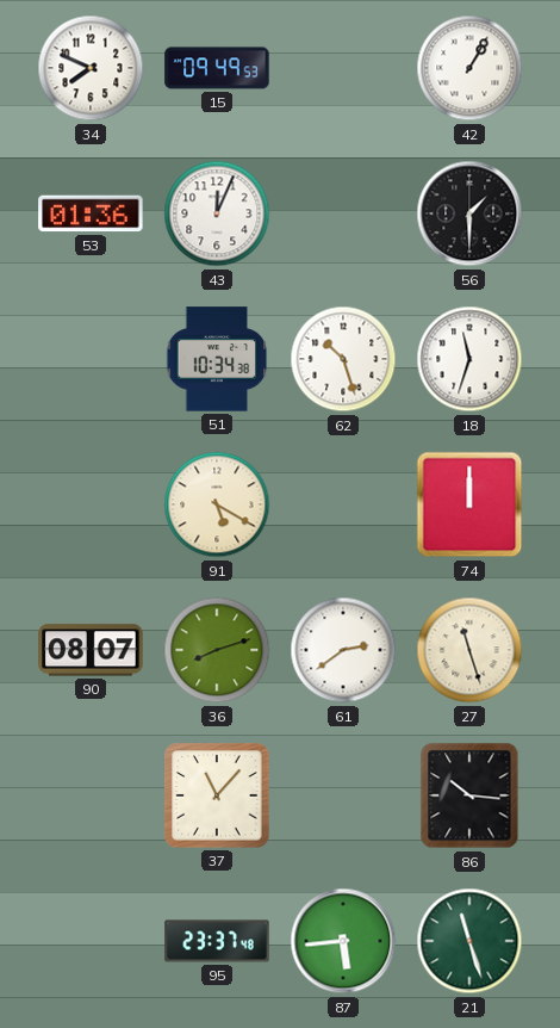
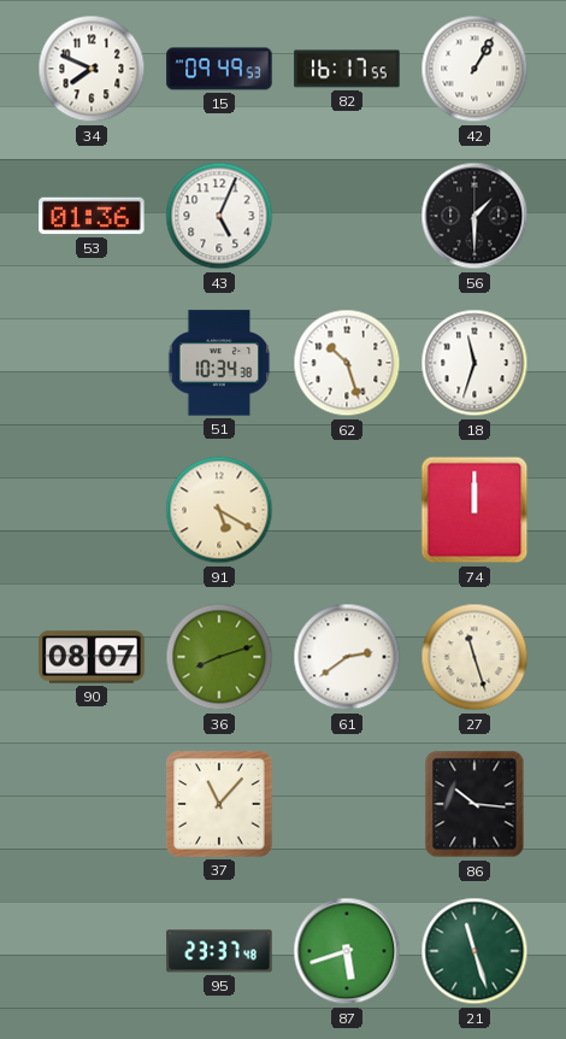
82: none -> 16:17
43: 12:04 -> 5:04
87: 5:44 -> 5:42
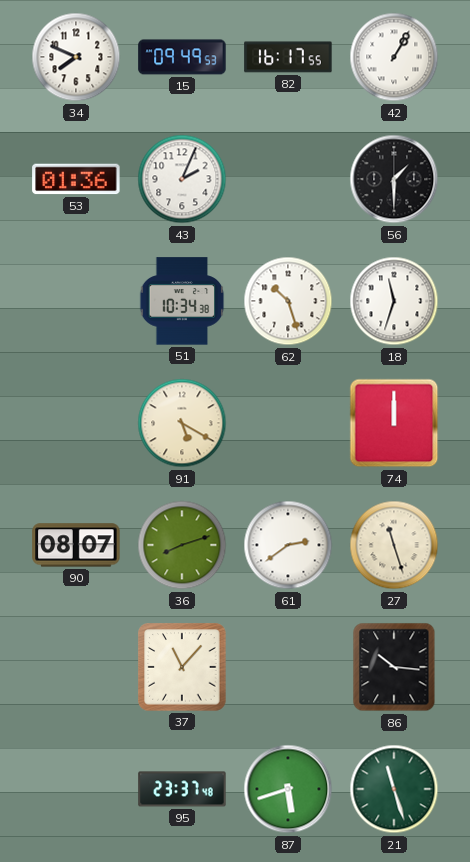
43: 5:04 -> 2:04
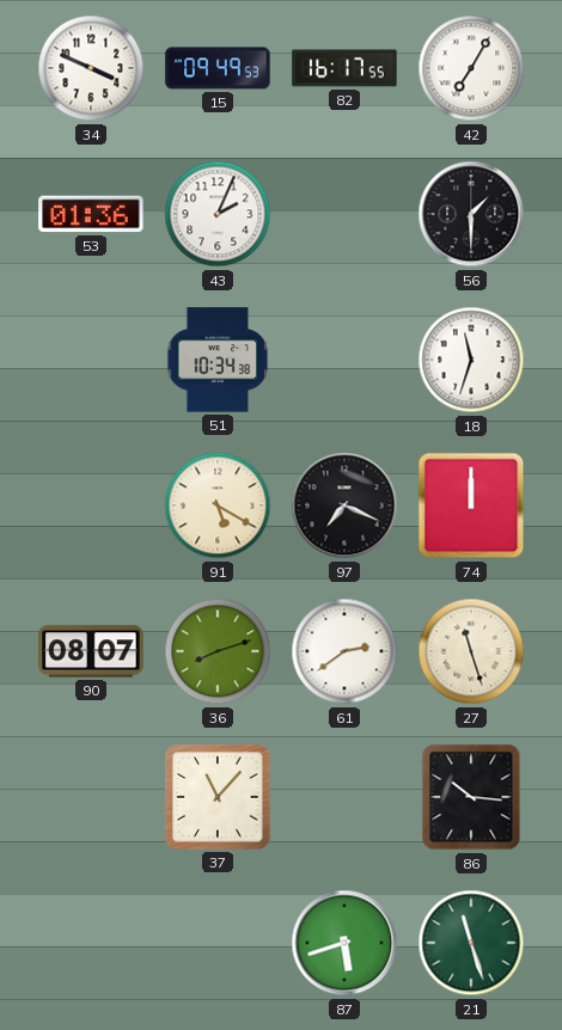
34: 7:49 -> 3:49
42: 1:05 -> 7:05
62: 10:27 -> none
97: none -> 7:19
95: 23:37 -> none
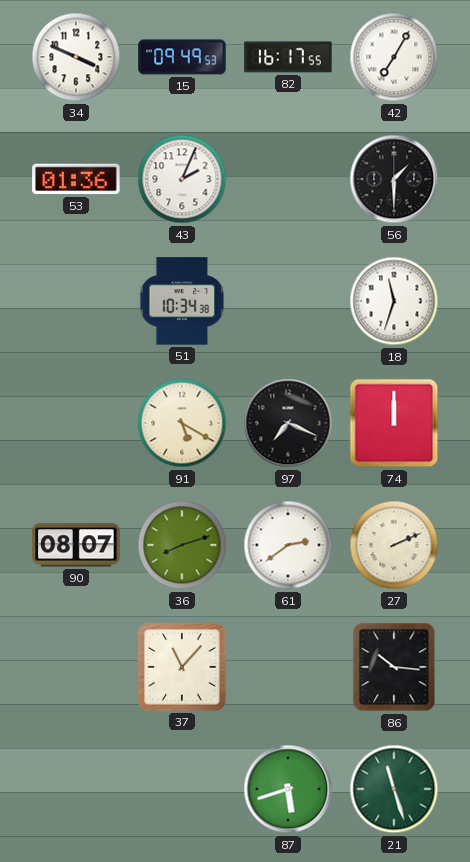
27: 11:27 -> 2:11
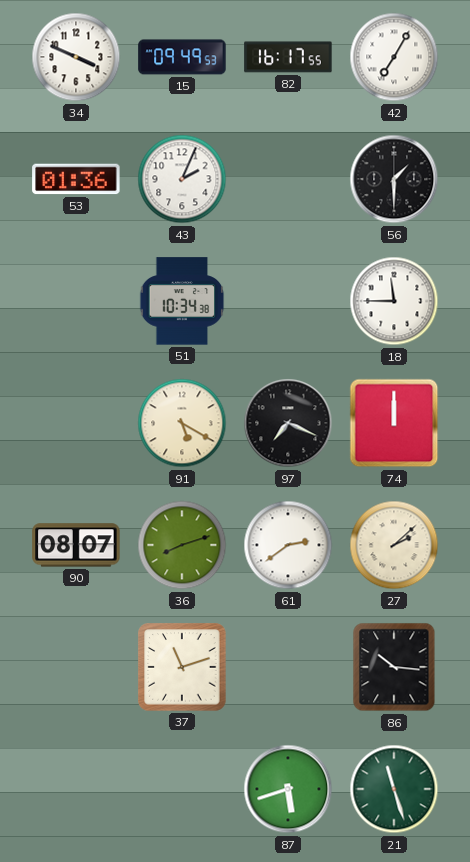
18: 11:33 -> 11:45
27: 2:11 -> 2:08
37: 11:07 -> 11:12
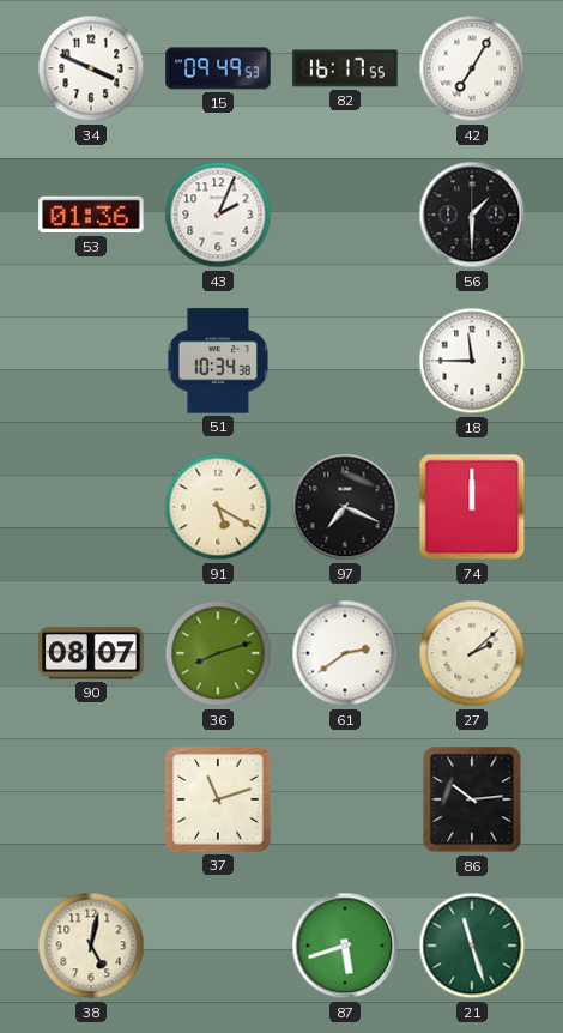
86: 10:16 -> 10:14
38: none -> 5:02
